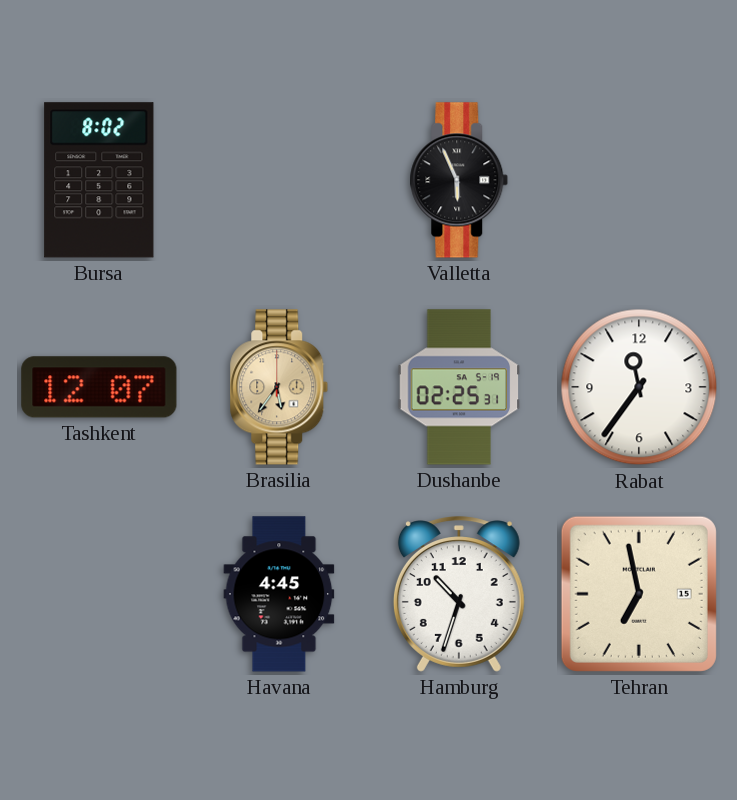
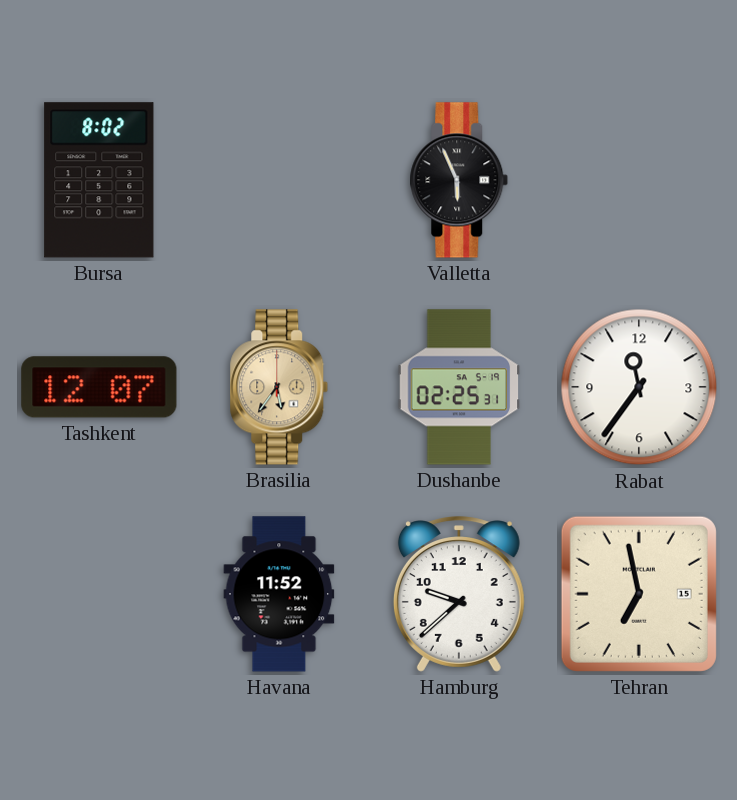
Havana: 4:45 -> 11:52
Hamburg: 10:33 -> 9:38
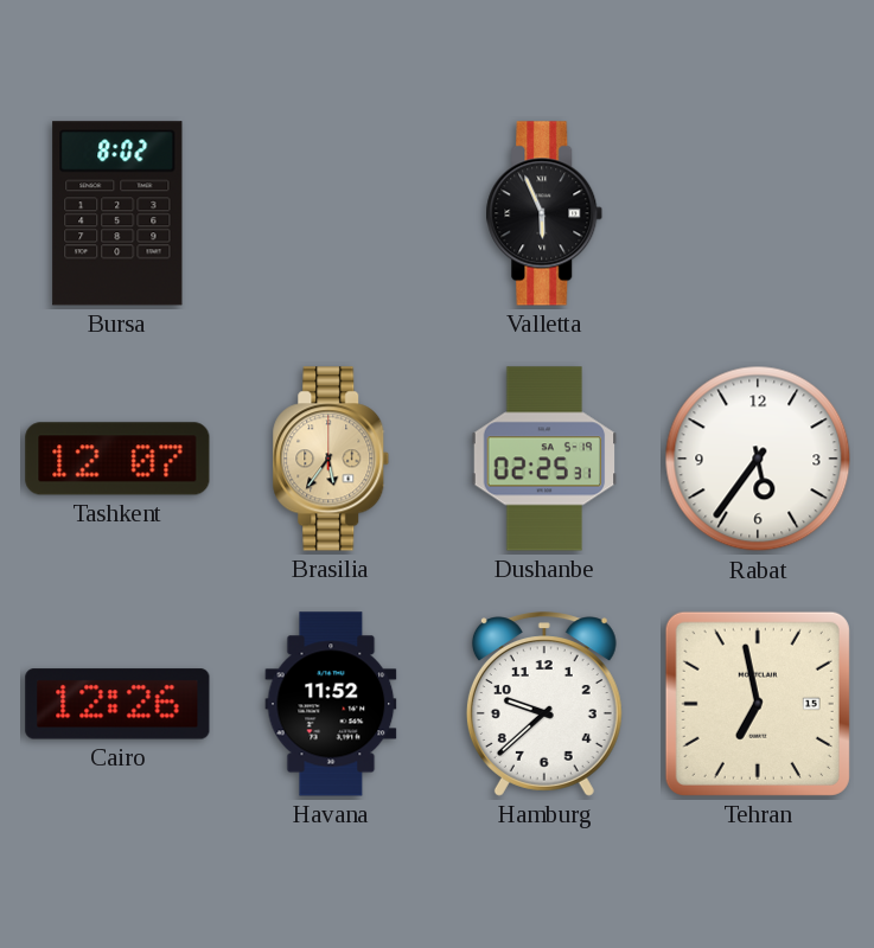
Rabat: 11:36 -> 5:36
Cairo: none -> 12:26
